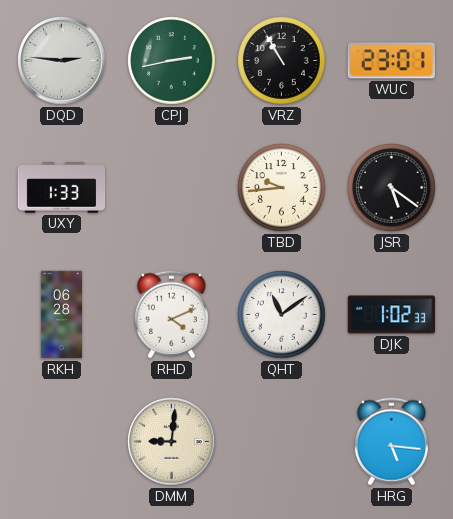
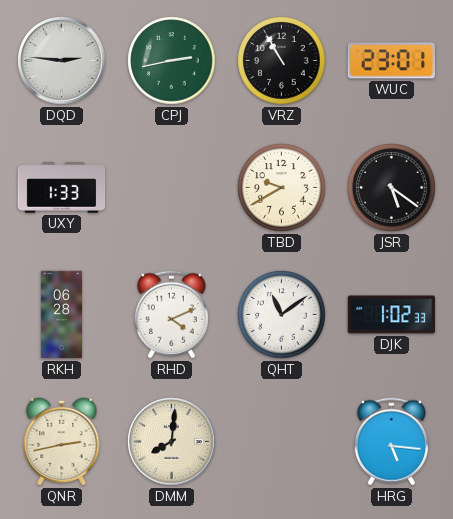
TBD: 9:44 -> 9:40
QNR: none -> 2:43
DMM: 9:01 -> 8:01
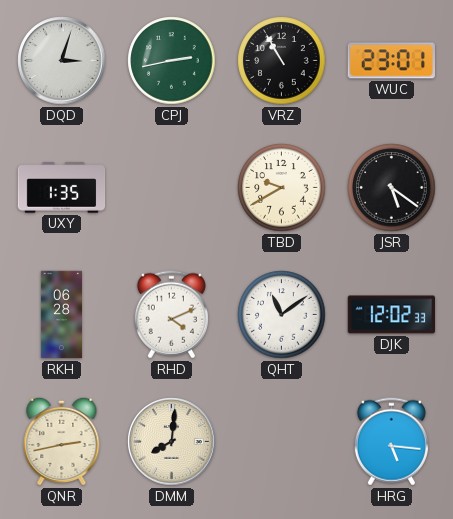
DQD: 2:46 -> 3:03
UXY: 1:33 -> 1:35
DJK: 1:02 -> 12:02
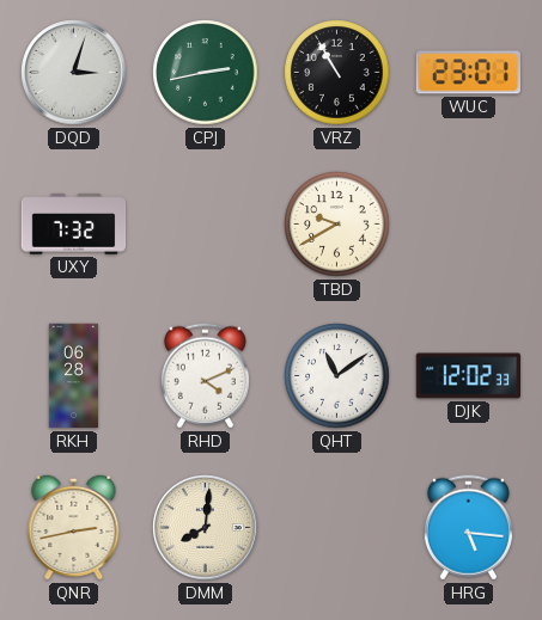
UXY: 1:35 -> 7:32
JSR: 5:21 -> none
